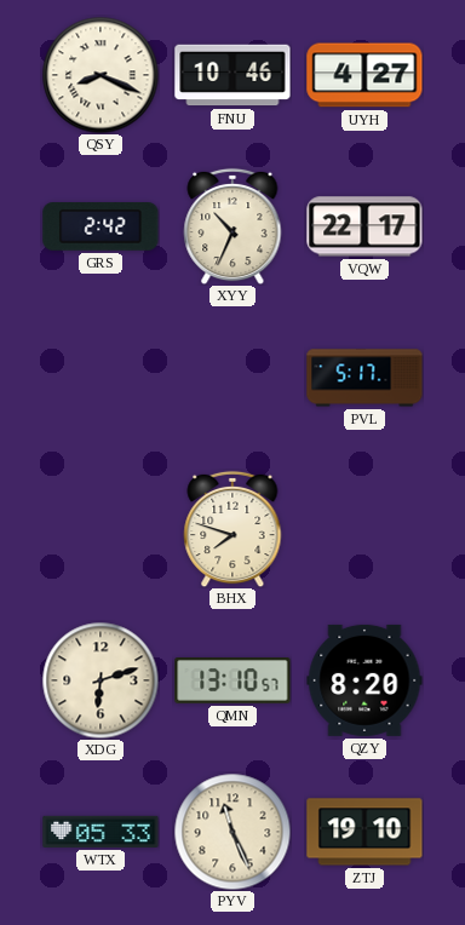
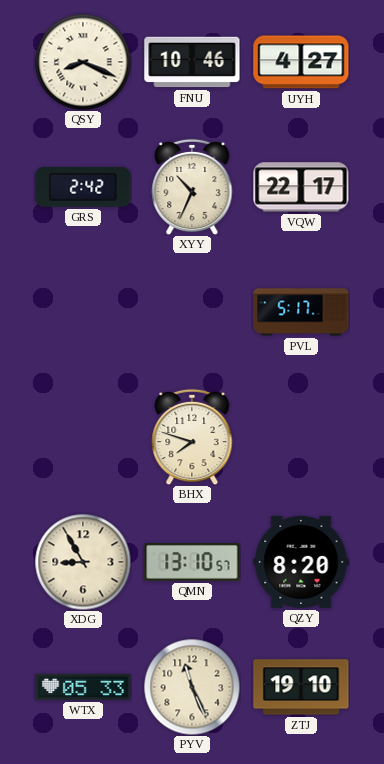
XDG: 6:12 -> 8:55
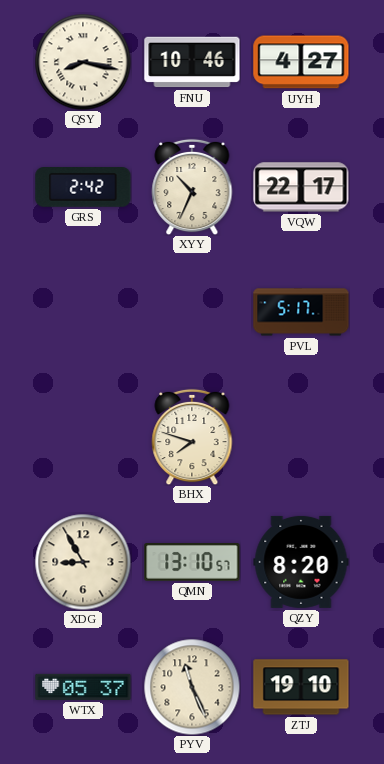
QSY: 8:19 -> 8:17
WTX: 05:33 -> 05:37
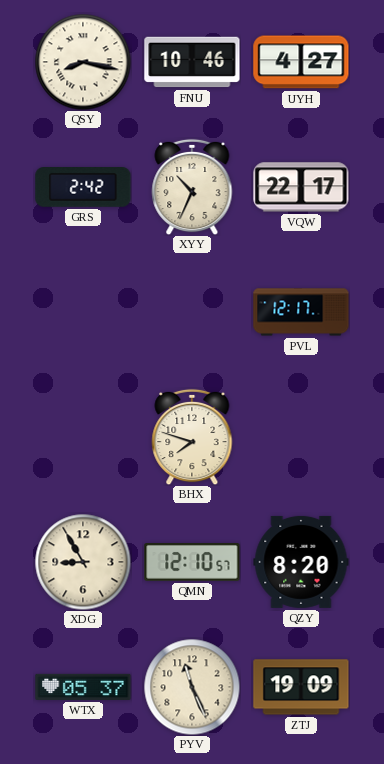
PVL: 5:17 -> 12:17
QMN: 13:10 -> 12:10
ZTJ: 19:10 -> 19:09
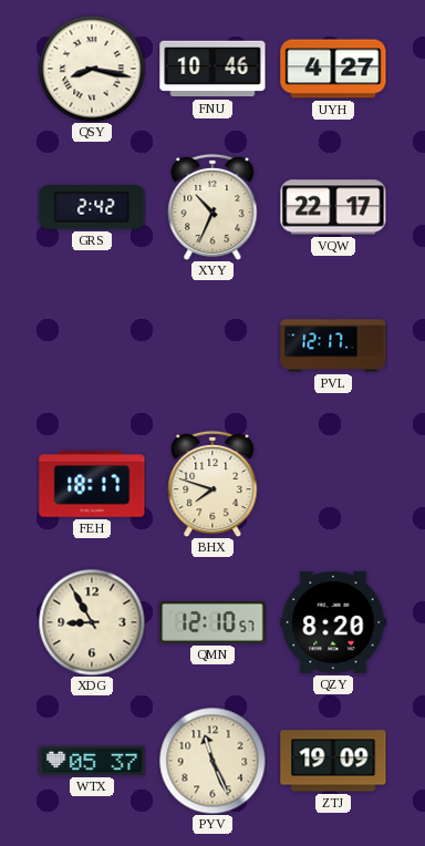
FEH: none -> 18:17
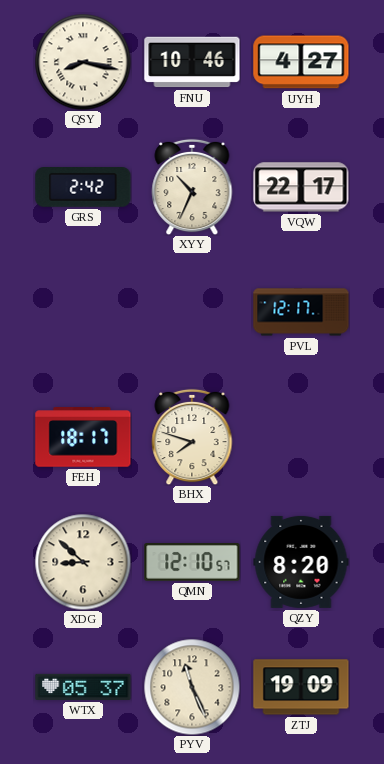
XDG: 8:55 -> 8:52
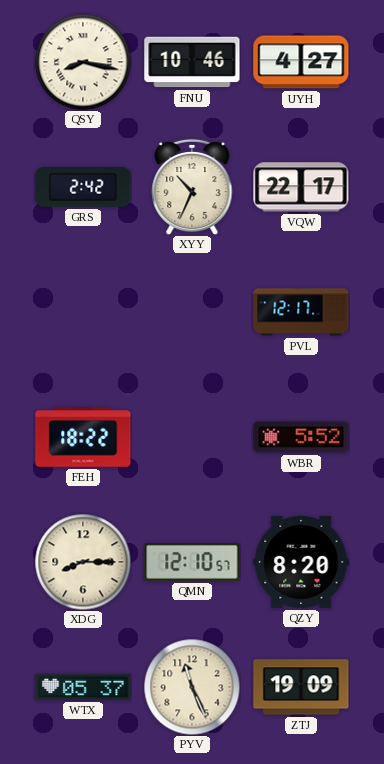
FEH: 18:17 -> 18:22
BHX: 7:48 -> none
WBR: none -> 5:52
XDG: 8:52 -> 8:15
